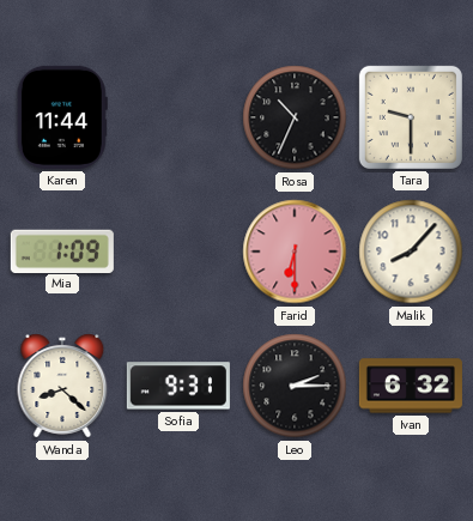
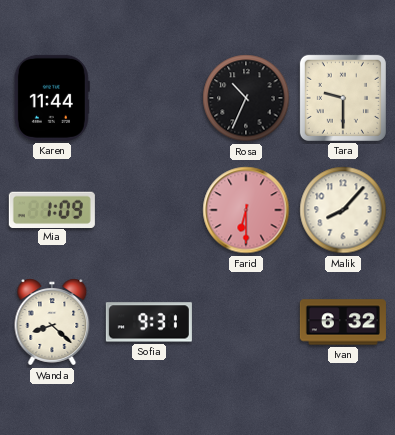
Leo: 2:15 -> none
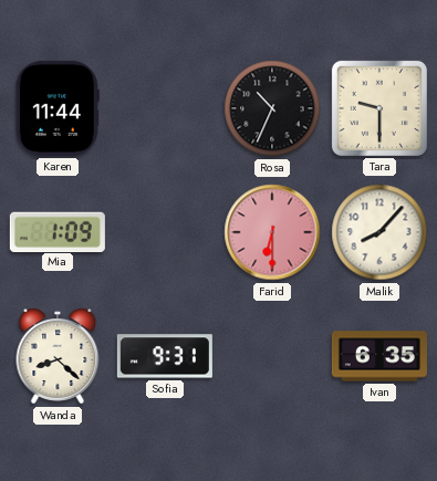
Ivan: 6:32 -> 6:35
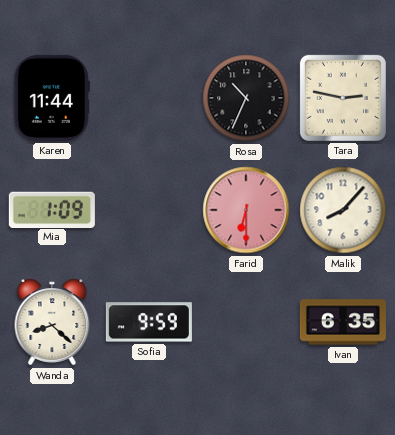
Tara: 9:30 -> 2:47
Sofia: 9:31 -> 9:59
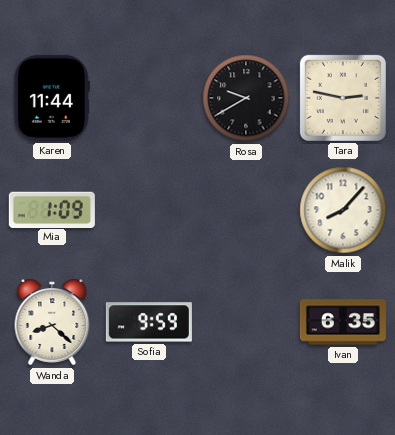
Rosa: 10:34 -> 9:40
Farid: 6:30 -> none
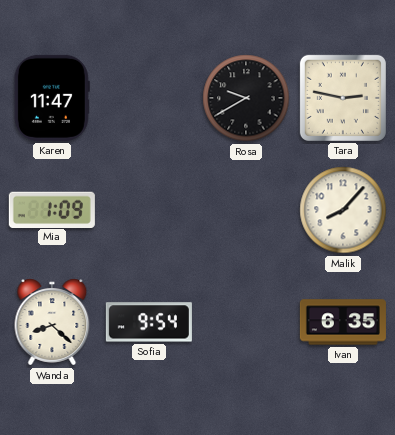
Karen: 11:44 -> 11:47
Sofia: 9:59 -> 9:54
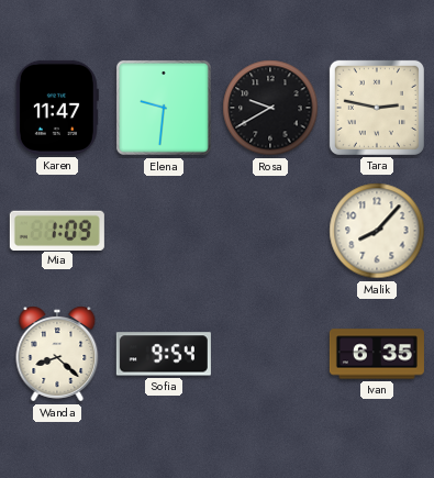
Elena: none -> 9:31
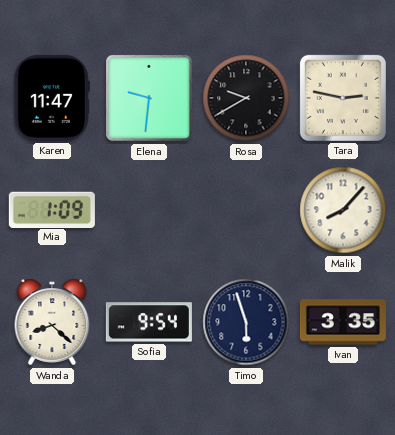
Timo: none -> 5:57
Ivan: 6:35 -> 3:35
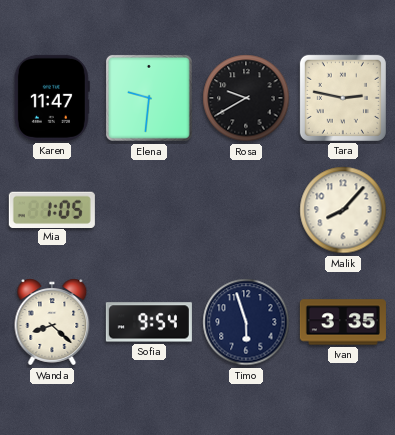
Mia: 1:09 -> 1:05
